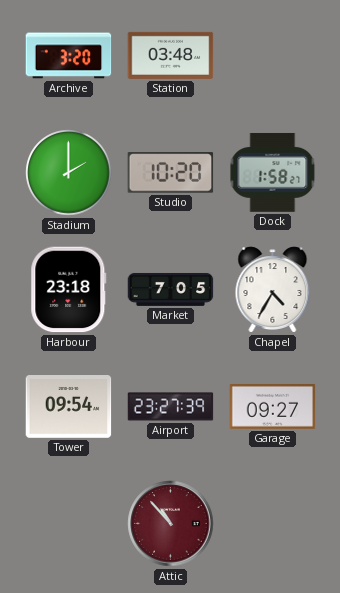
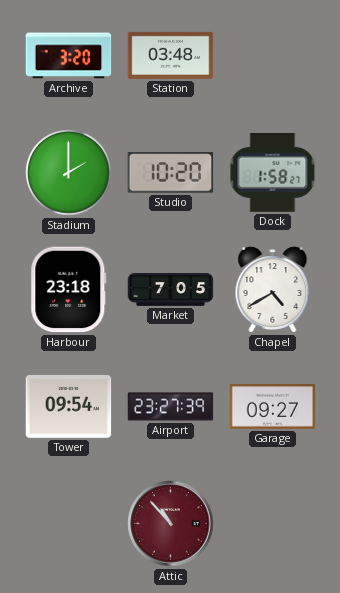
Chapel: 4:35 -> 4:40
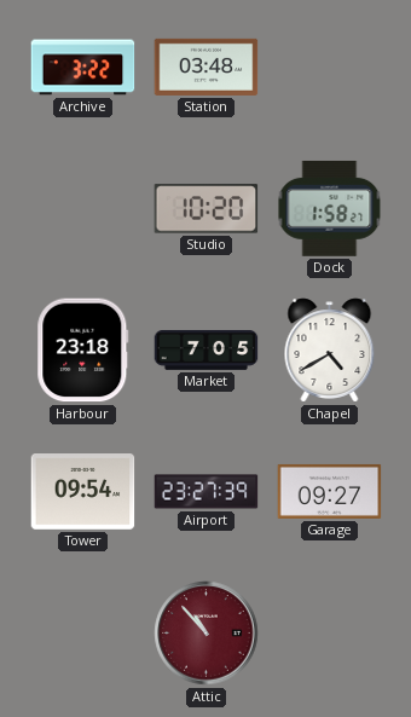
Archive: 3:20 -> 3:22
Stadium: 2:00 -> none
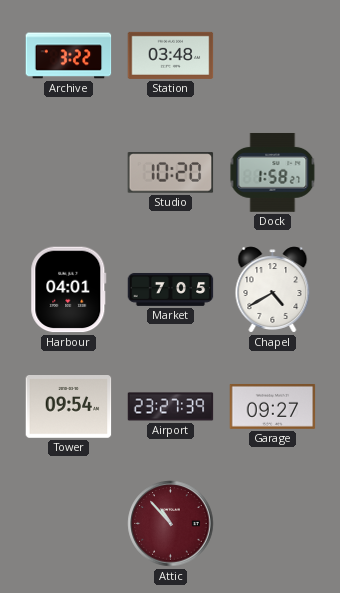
Harbour: 23:18 -> 04:01
